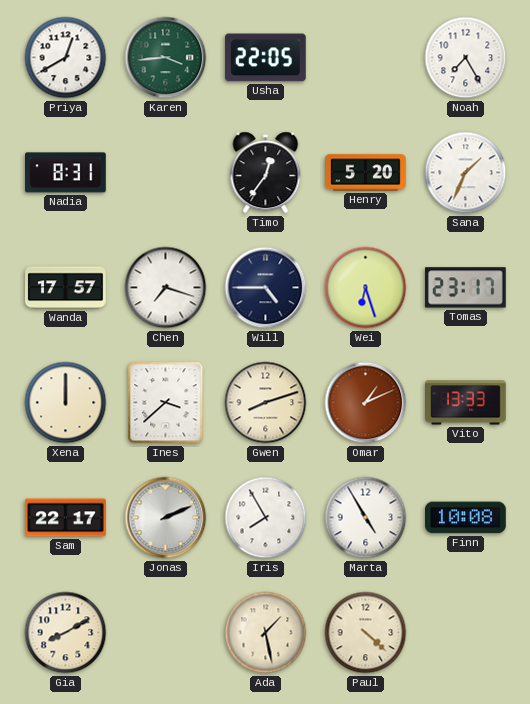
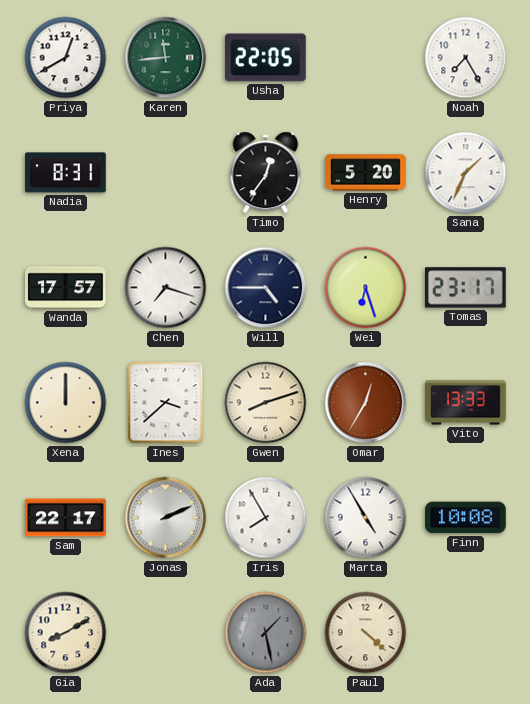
Karen: 3:44 -> 11:44
Omar: 1:11 -> 12:35
Ada dial: cream -> grey
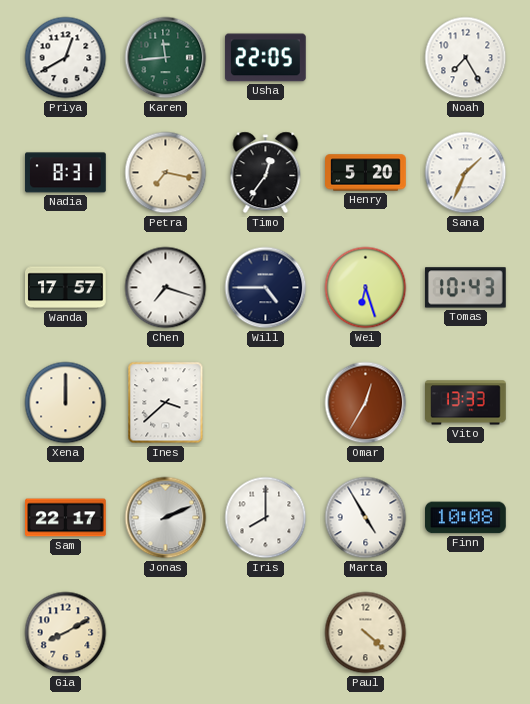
Petra: none -> 7:17
Tomas: 23:17 -> 10:43
Gwen: 8:12 -> none
Iris: 7:55 -> 8:00
Ada: 1:28 -> none
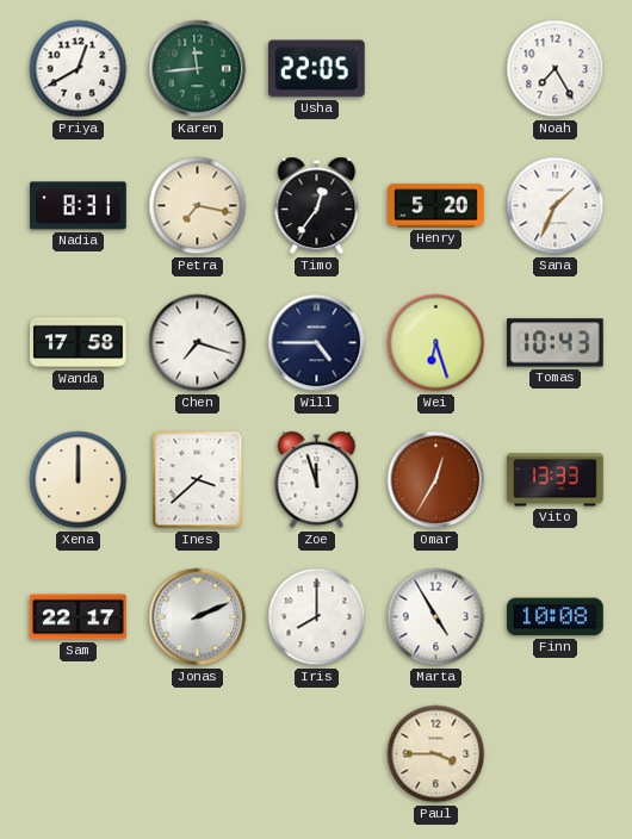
Wanda: 17:57 -> 17:58
Zoe: none -> 11:57
Gia: 8:10 -> none
Paul: 4:22 -> 3:45
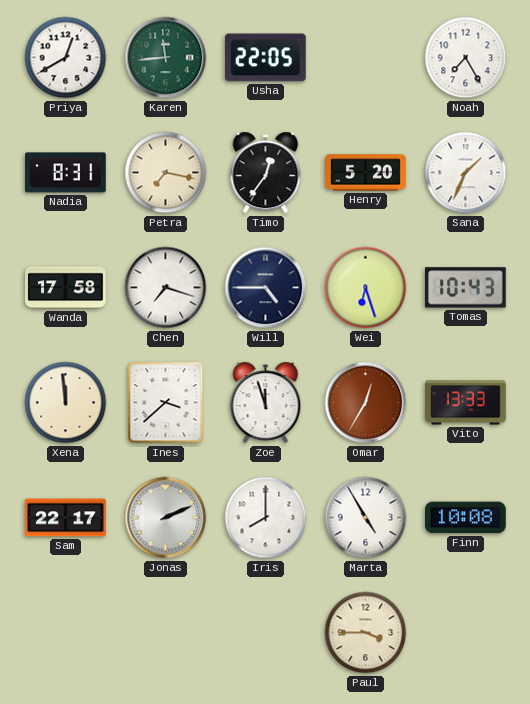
Xena: 12:00 -> 11:59
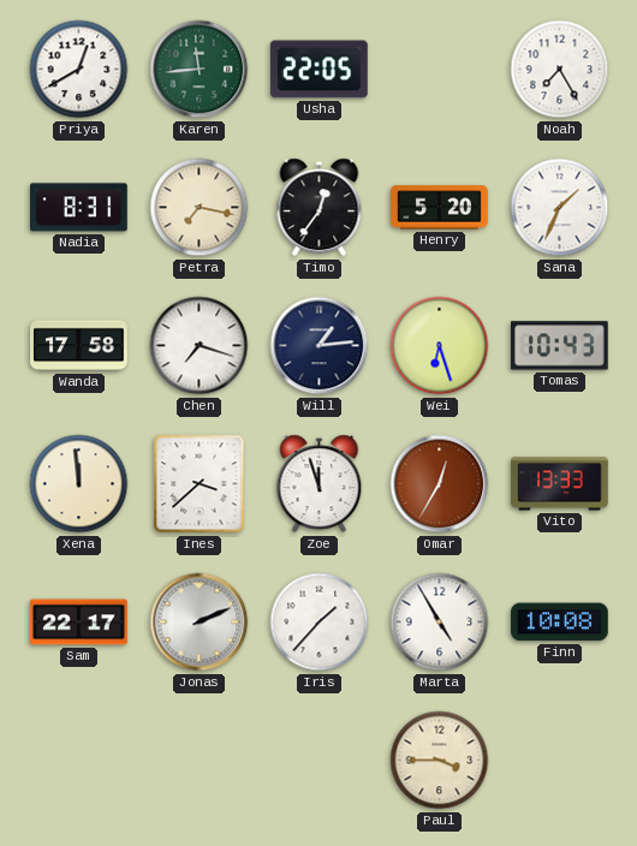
Will: 4:45 -> 1:14
Iris: 8:00 -> 1:37
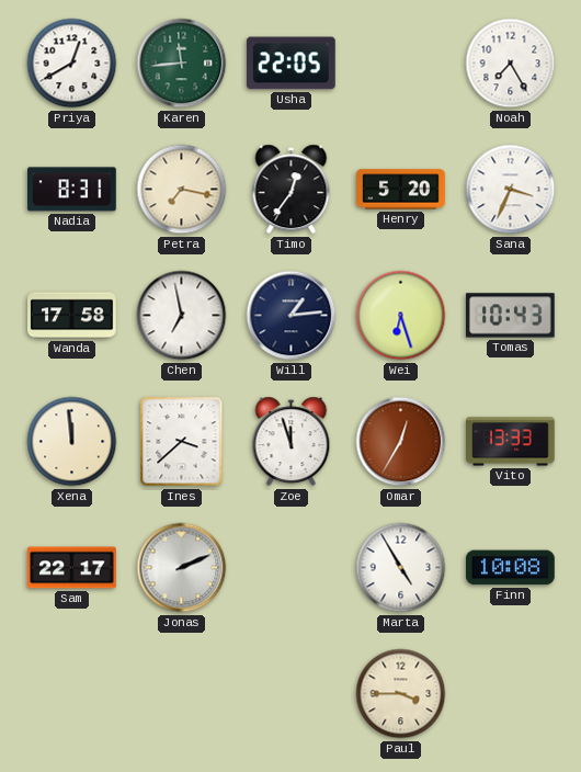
Sana: 1:34 -> 3:34
Chen: 7:18 -> 6:58
Iris: 1:37 -> none
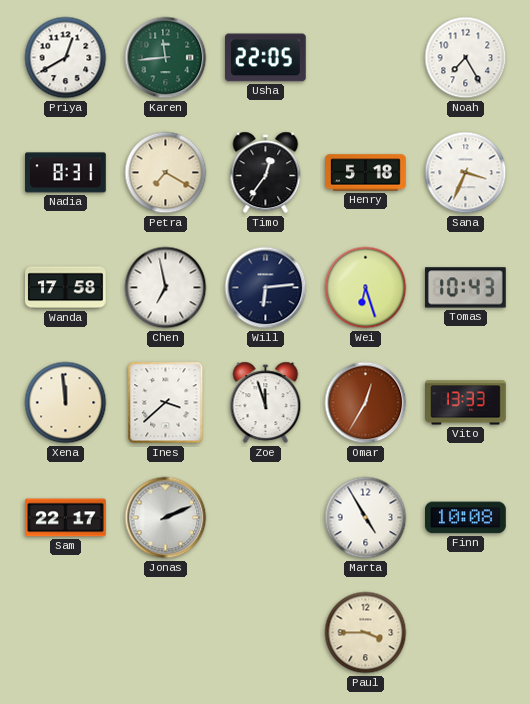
Petra: 7:17 -> 7:20
Henry: 5:20 -> 5:18
Will: 1:14 -> 6:14
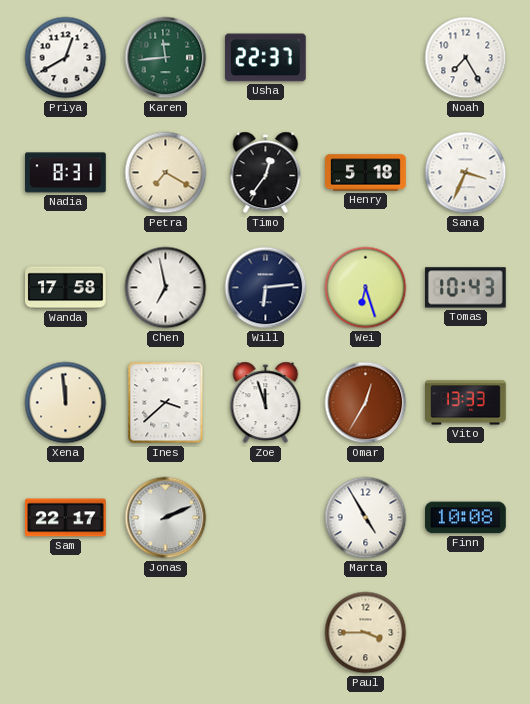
Usha: 22:05 -> 22:37
